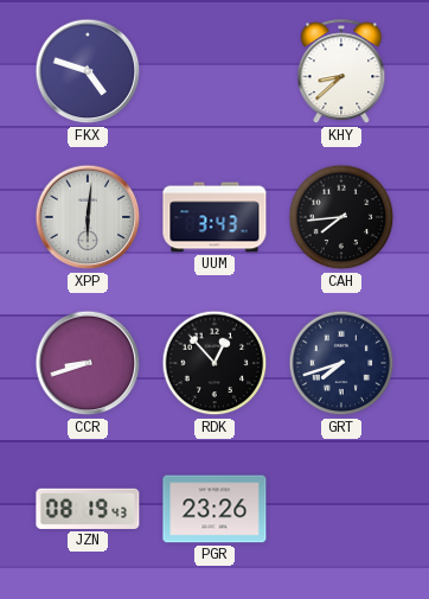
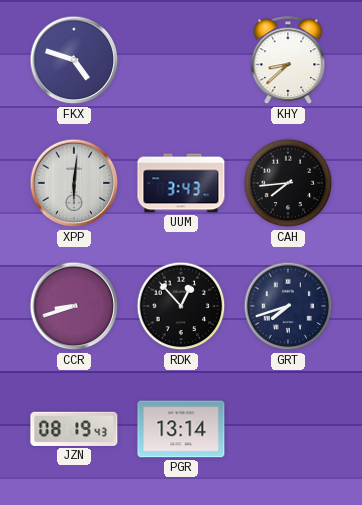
PGR: 23:26 -> 13:14
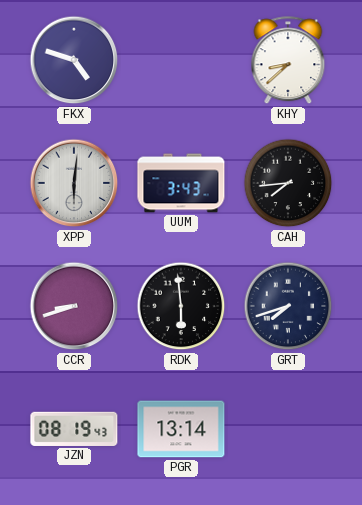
RDK: 12:53 -> 5:59
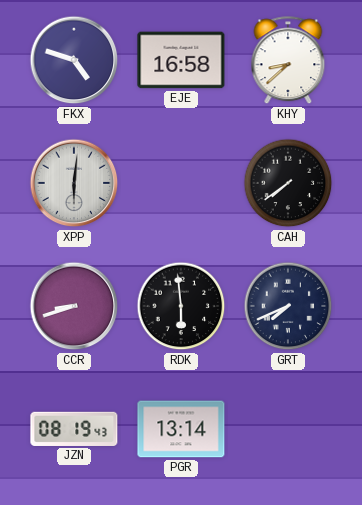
EJE: none -> 16:58
UUM: 3:43 -> none
CAH: 7:44 -> 7:39
GRT: 7:42 -> 7:41
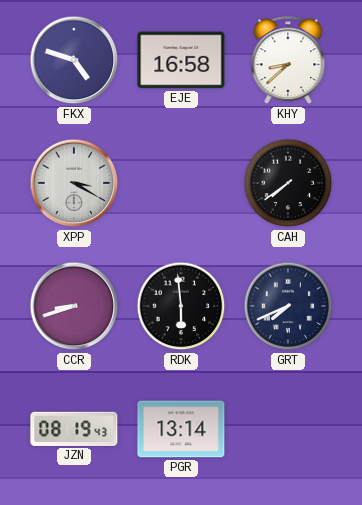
XPP: 6:01 -> 3:20
